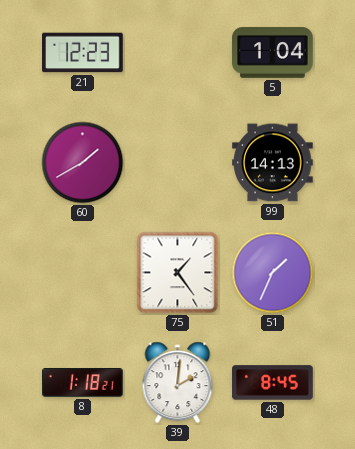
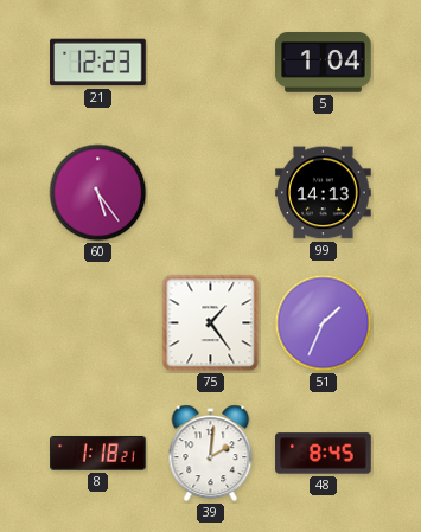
60: 1:40 -> 5:24
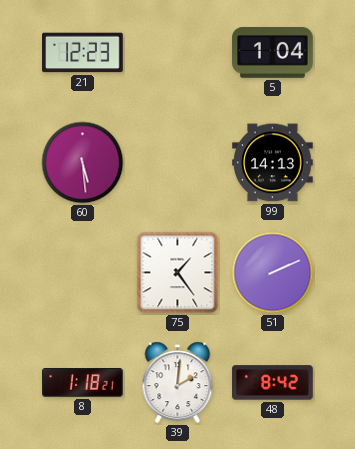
60: 5:24 -> 5:29
51: 1:34 -> 2:11
48: 8:45 -> 8:42
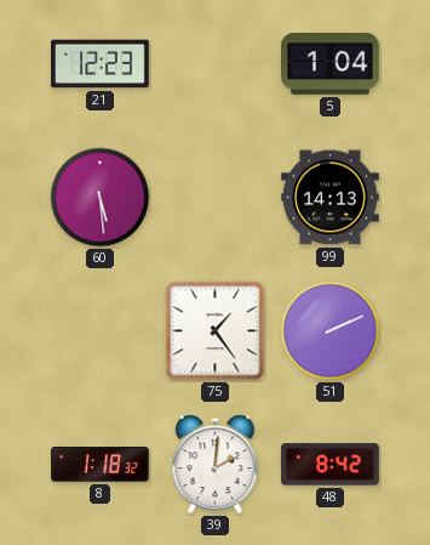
8: 1:18:21 -> 1:18:32
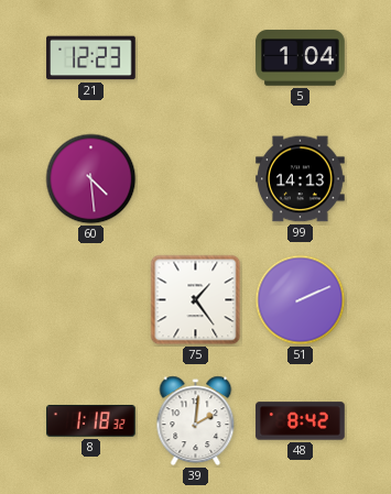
60: 5:29 -> 4:29
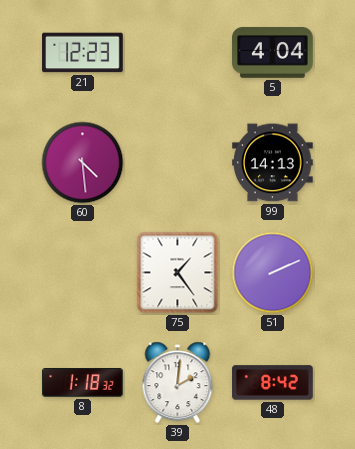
5: 1:04 -> 4:04
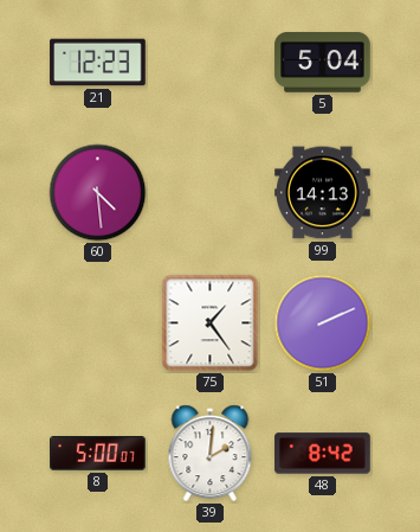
5: 4:04 -> 5:04
8: 1:18 -> 5:00
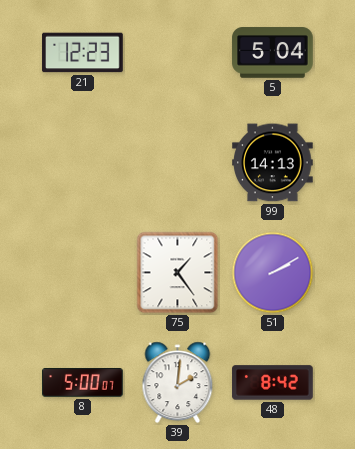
60: 4:29 -> none
51: 2:11 -> 2:10
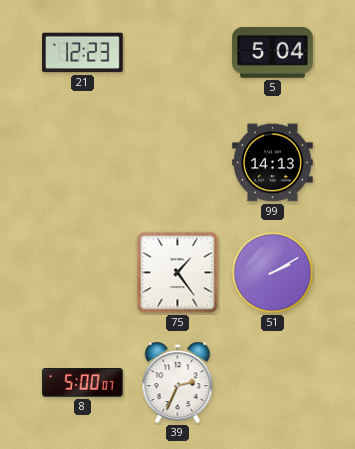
39: 2:01 -> 2:34
48: 8:42 -> none
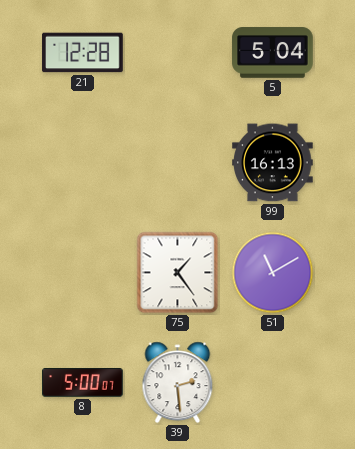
21: 12:23 -> 12:28
99: 14:13 -> 16:13
51: 2:10 -> 11:10
39: 2:34 -> 2:29
